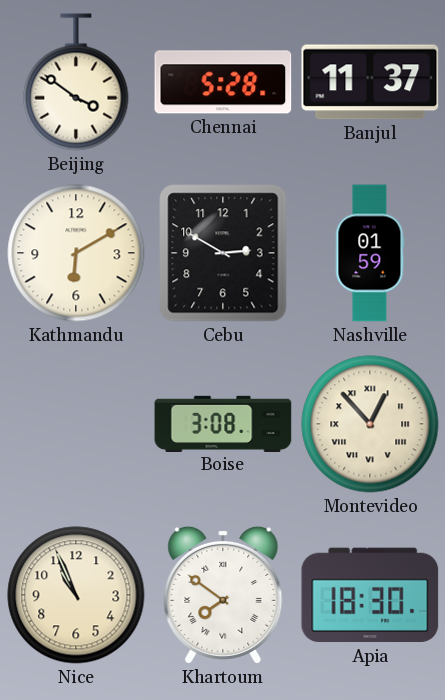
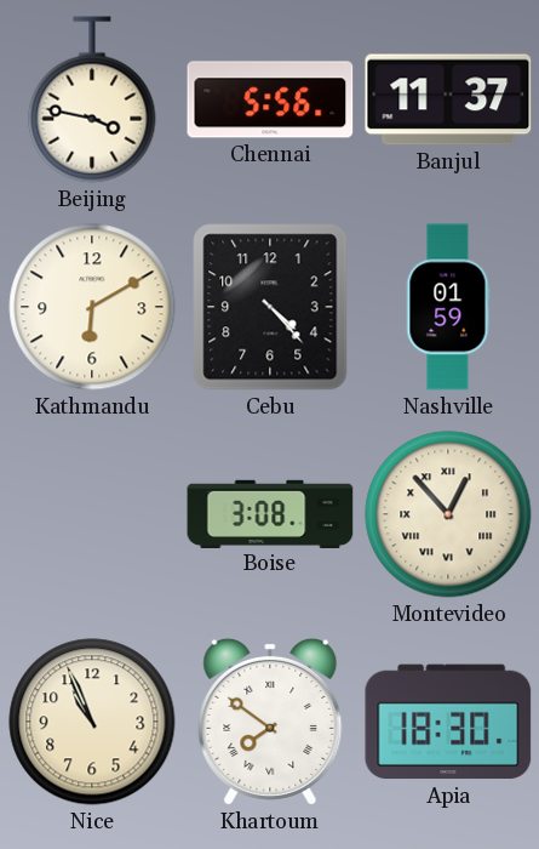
Beijing: 3:51 -> 3:47
Chennai: 5:28 -> 5:56
Cebu: 2:50 -> 4:23
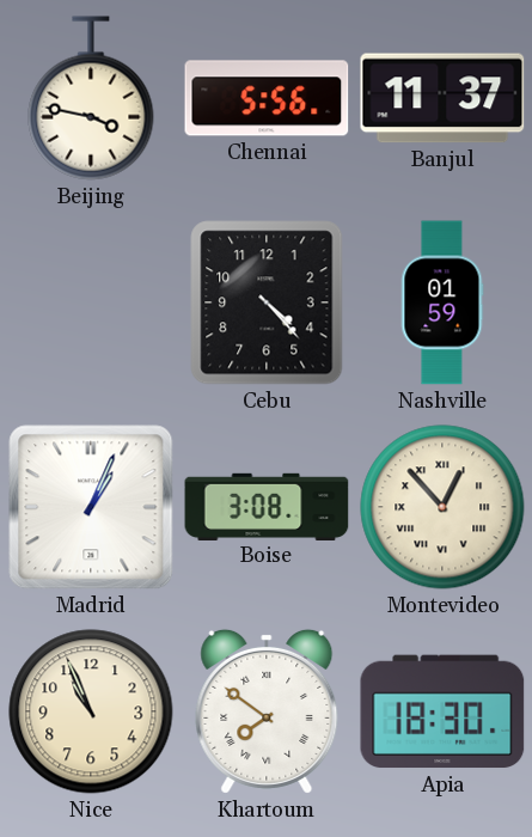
Kathmandu: 6:10 -> none
Madrid: none -> 1:04
